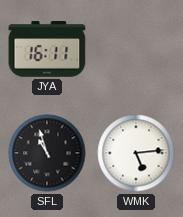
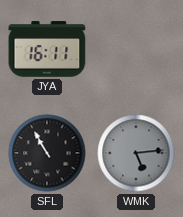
SFL: 10:57 -> 10:55
WMK dial: white -> grey
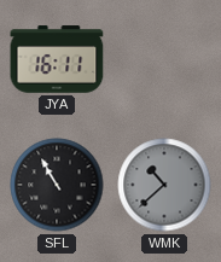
WMK: 5:14 -> 10:38
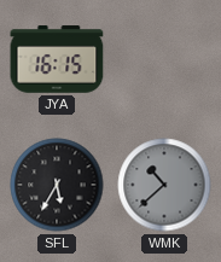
JYA: 16:11 -> 16:15
SFL: 10:55 -> 5:35
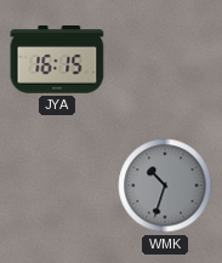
SFL: 5:35 -> none
WMK: 10:38 -> 10:33
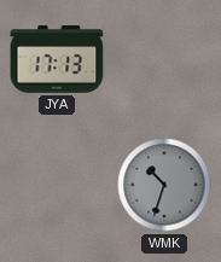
JYA: 16:15 -> 17:13
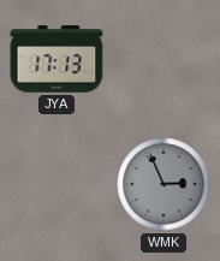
WMK: 10:33 -> 2:56
